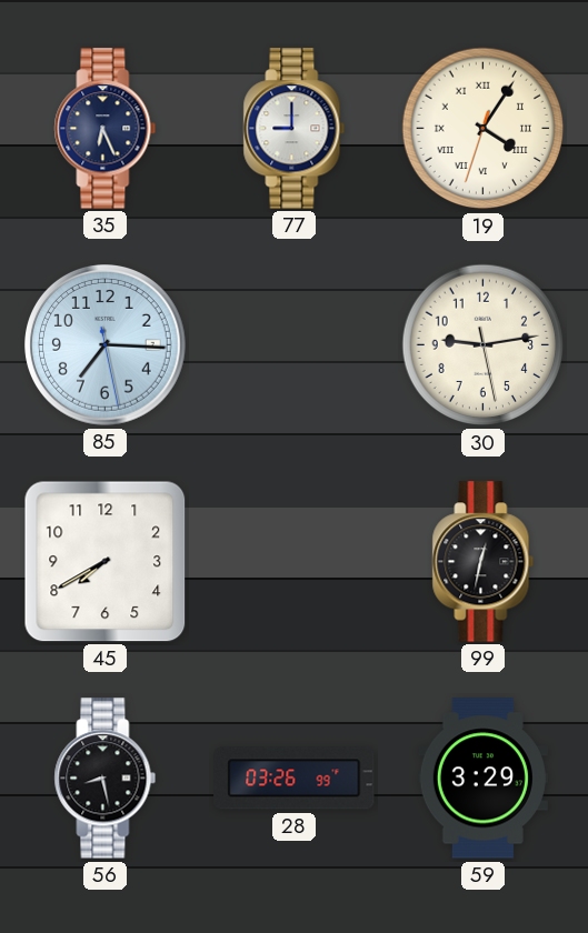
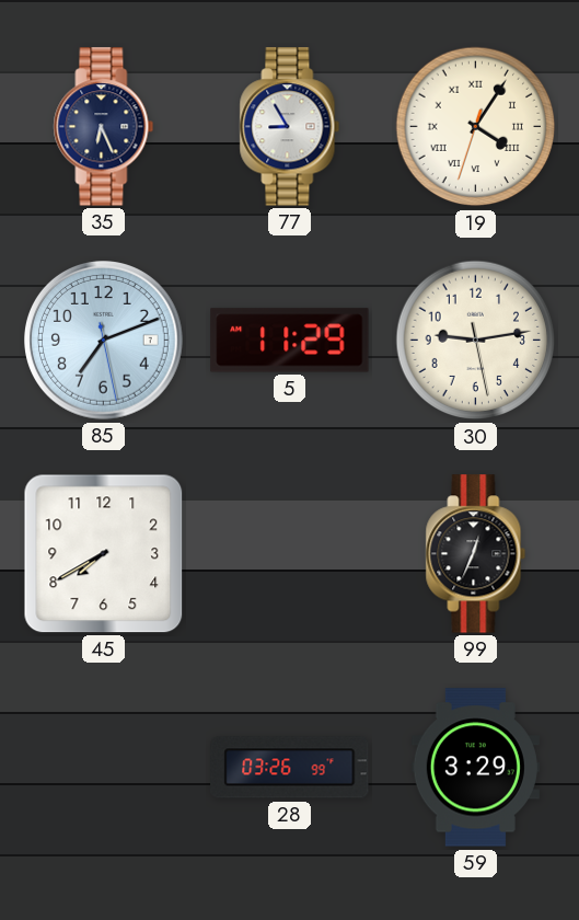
77: 9:00 -> 8:55
85: 7:15 -> 7:11
5: none -> 11:29
99: 12:32 -> 12:34
56: 8:28 -> none
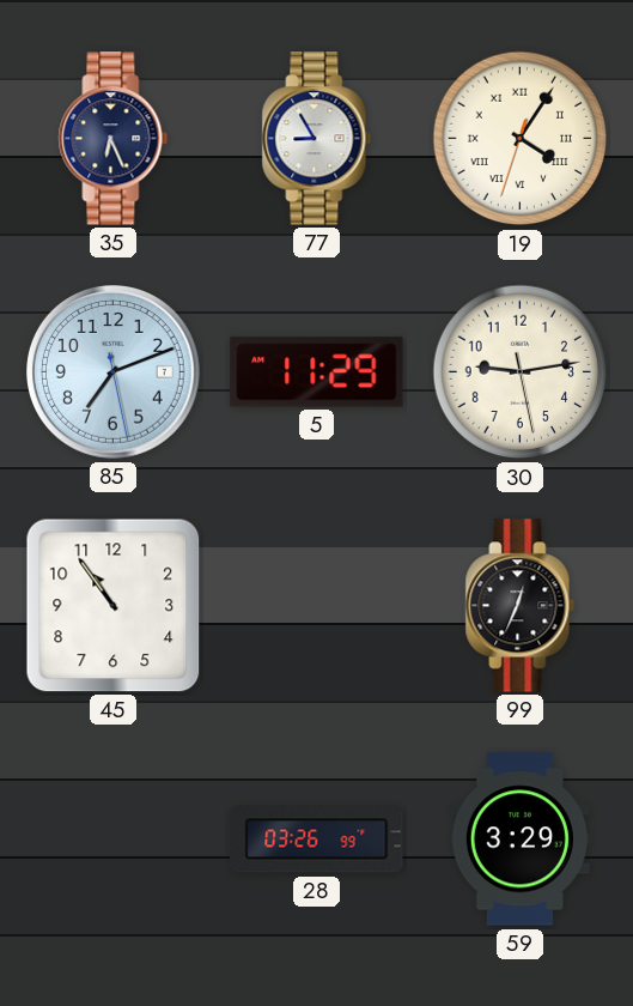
45: 7:40 -> 10:54
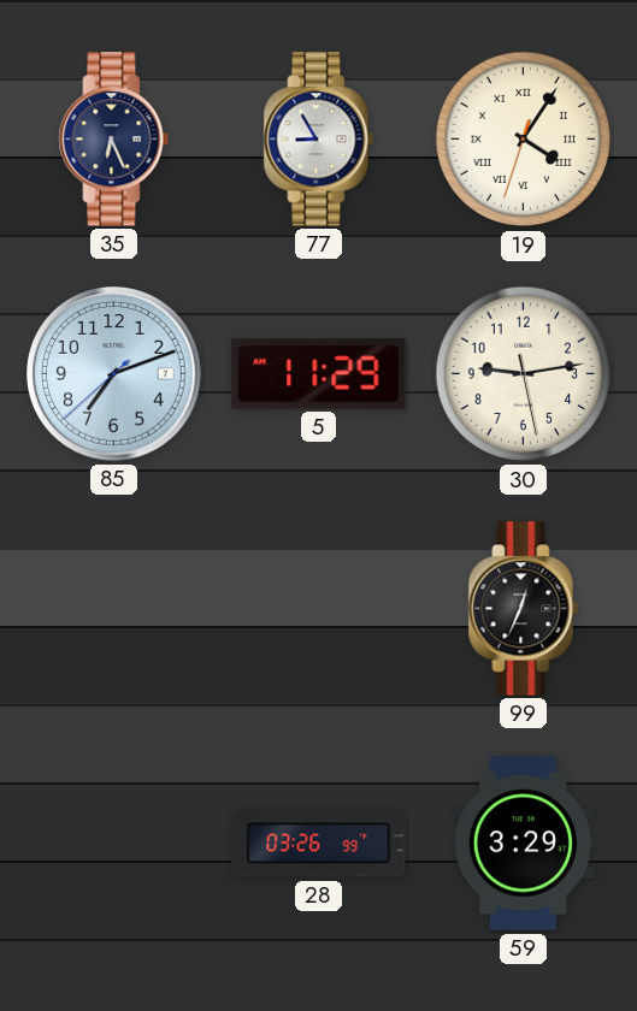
85: 7:11:28 -> 7:11:38
45: 10:54 -> none
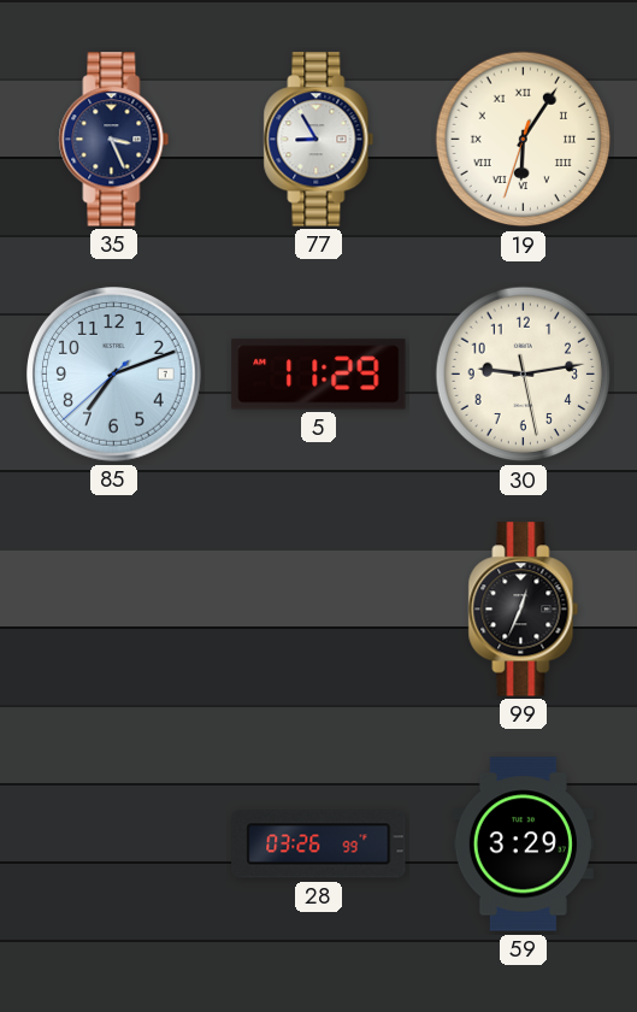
35: 6:26 -> 3:26
19: 4:05 -> 6:05
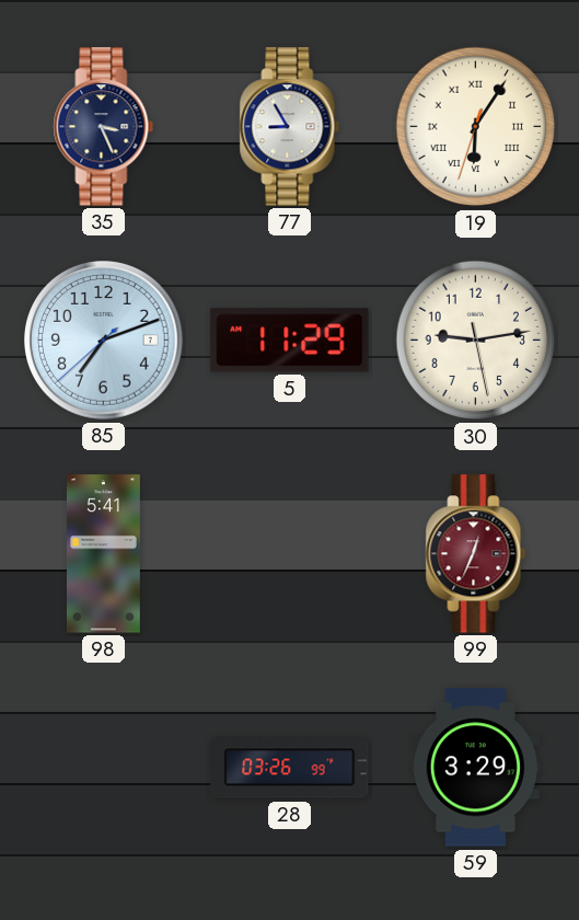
98: none -> 5:41
99 dial: black -> burgundy
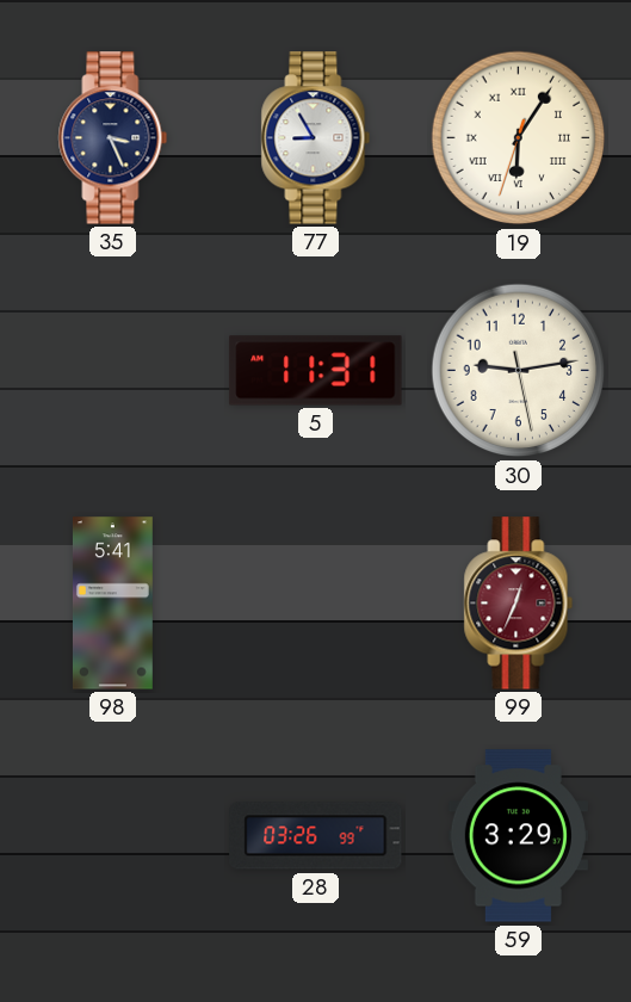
85: 7:11 -> none
5: 11:29 -> 11:31
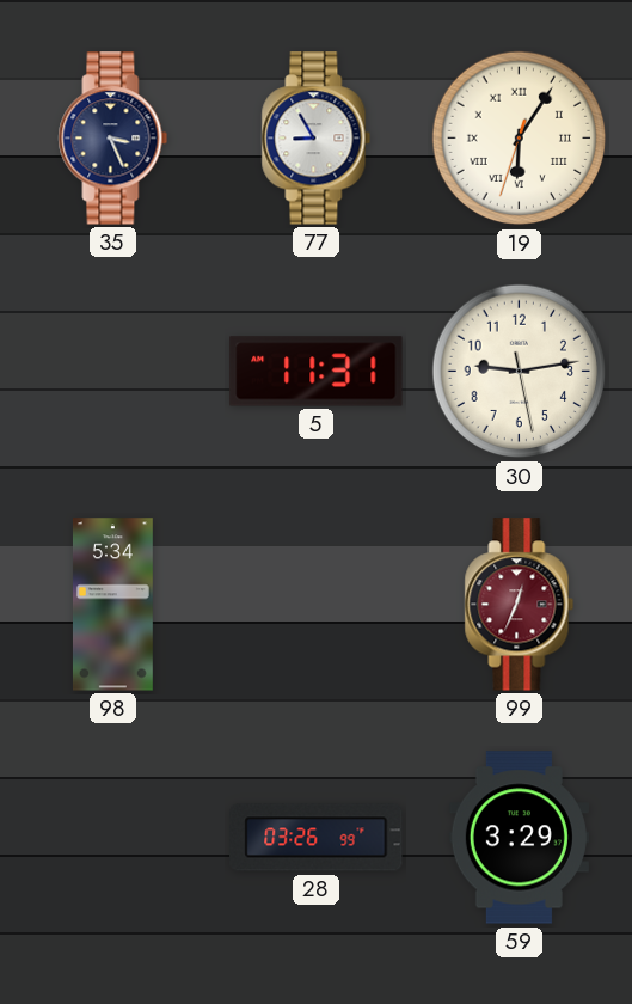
98: 5:41 -> 5:34
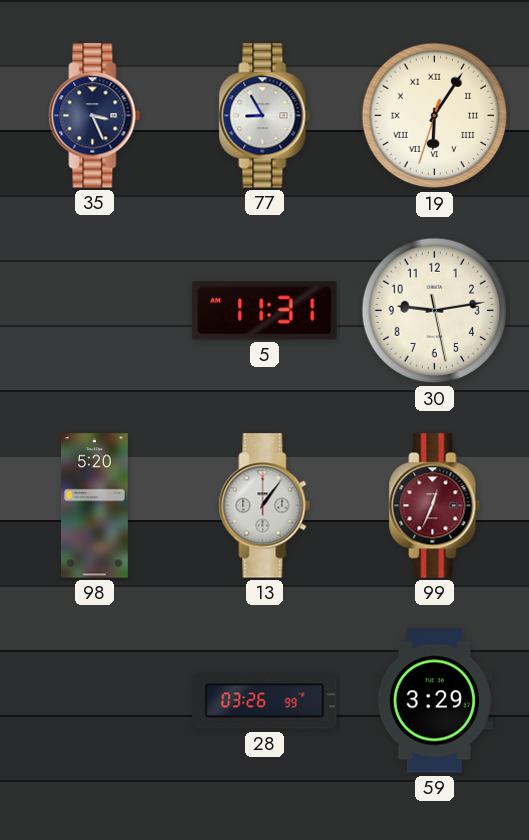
98: 5:34 -> 5:20
13: none -> 1:06
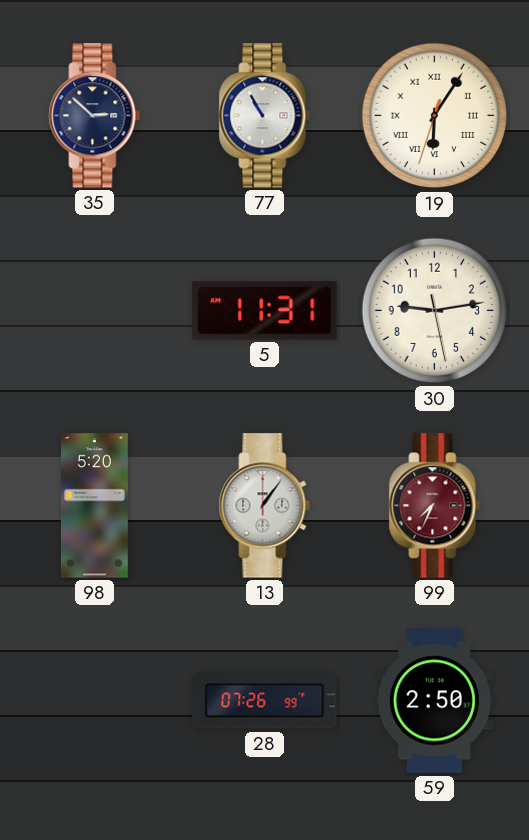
35: 3:26 -> 2:52
77: 8:55 -> 10:55
99: 12:34 -> 7:34
28: 03:26 -> 07:26
59: 3:29 -> 2:50
